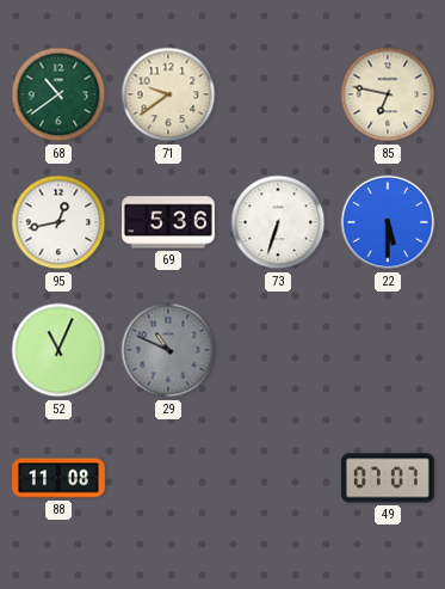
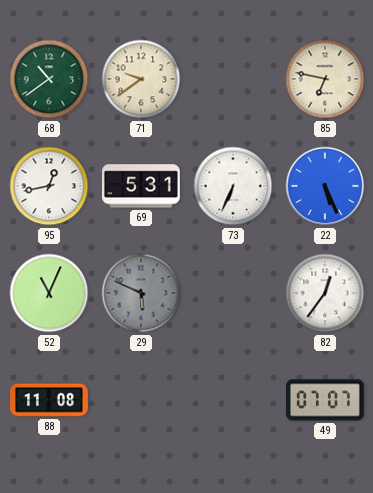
69: 5:36 -> 5:31
73: 6:33 -> 6:34
22: 5:30 -> 5:26
29: 10:49 -> 5:49
82: none -> 12:36
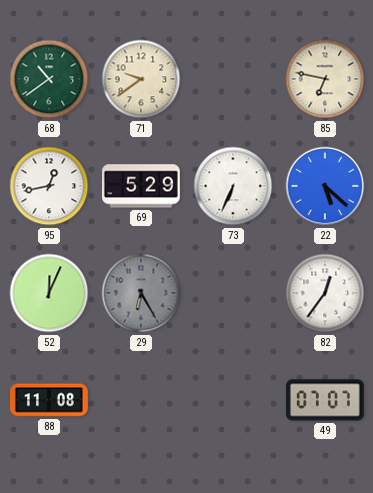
69: 5:31 -> 5:29
22: 5:26 -> 5:22
52: 11:04 -> 12:04
29: 5:49 -> 6:25
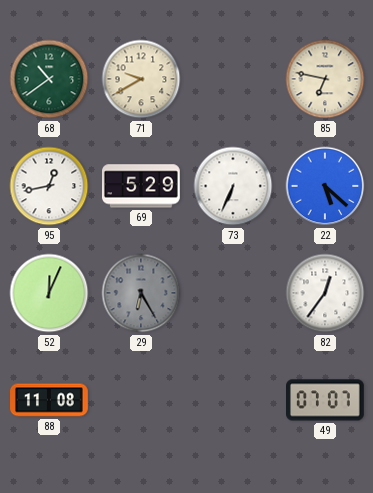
71: 9:39 -> 9:40
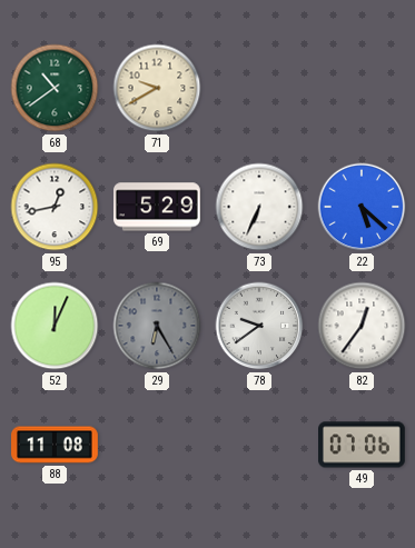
85: 6:47 -> none
78: none -> 9:39
49: 07:07 -> 07:06
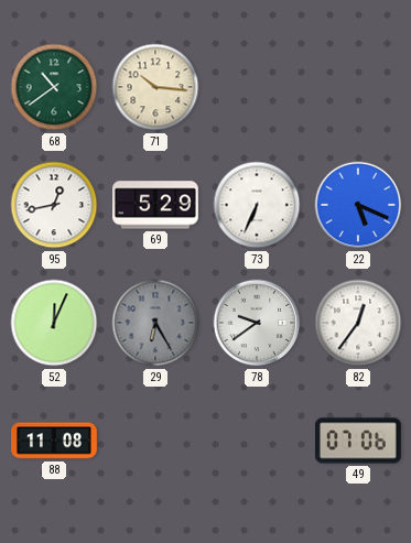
71: 9:40 -> 10:16
22: 5:22 -> 5:19
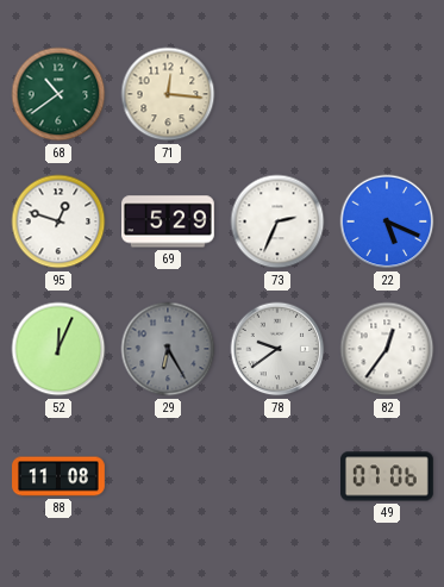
71: 10:16 -> 12:16
95: 12:43 -> 12:48
73: 6:34 -> 2:34
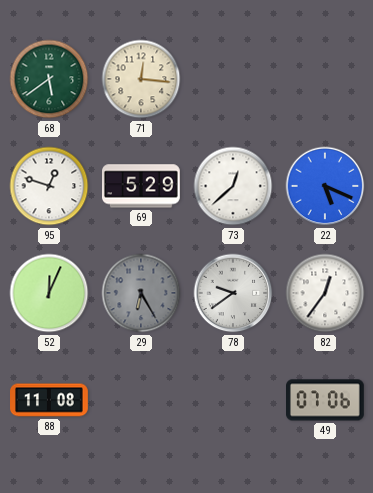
68: 10:39 -> 5:39
73: 2:34 -> 12:38
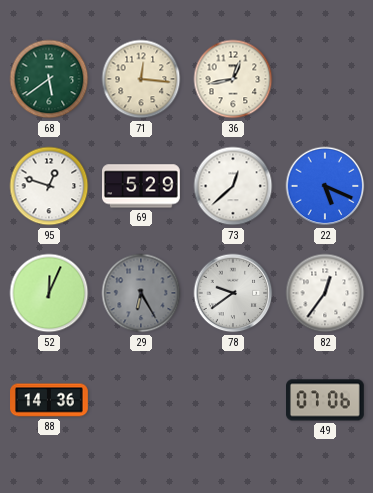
36: none -> 12:43
88: 11:08 -> 14:36
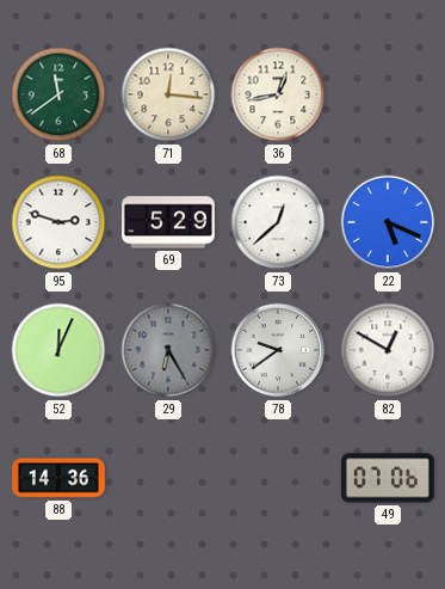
68: 5:39 -> 11:39
95: 12:48 -> 2:48
82: 12:36 -> 12:50
